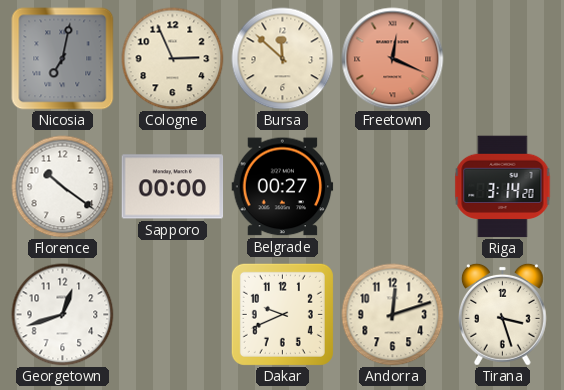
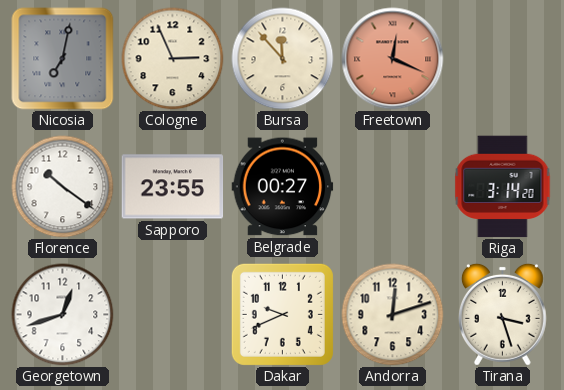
Bursa: 11:52 -> 11:53
Sapporo: 00:00 -> 23:55
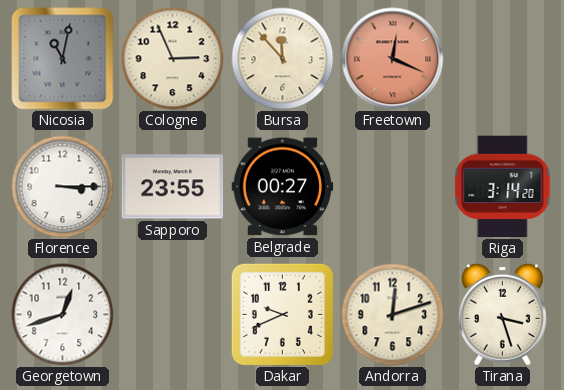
Nicosia: 7:02 -> 11:02
Florence: 10:21 -> 3:15
